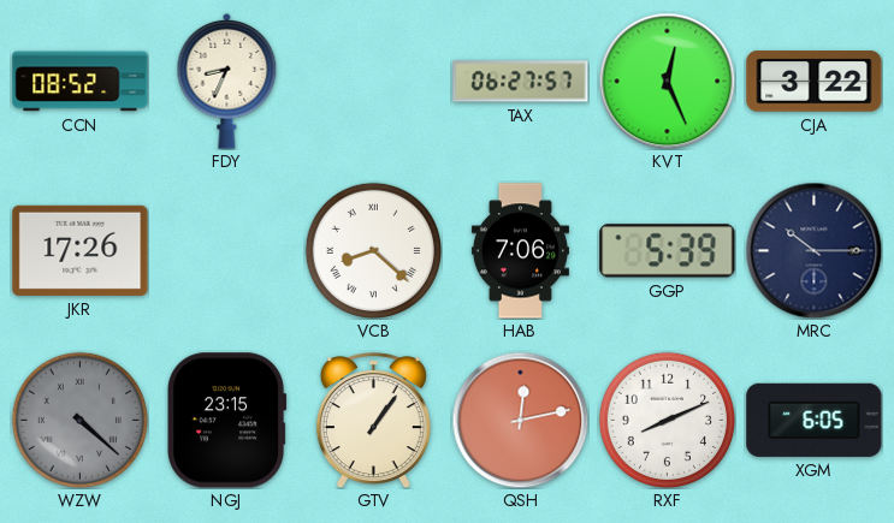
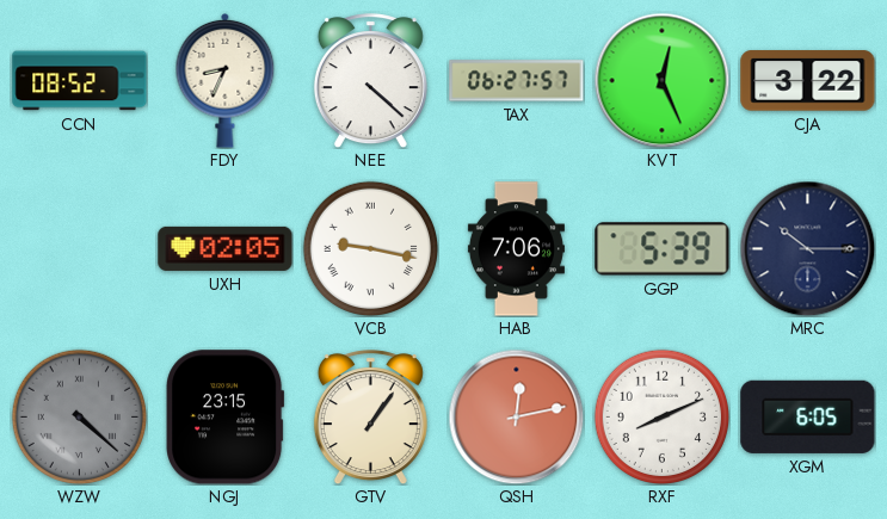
NEE: none -> 4:22
JKR: 17:26 -> none
UXH: none -> 02:05
VCB: 8:22 -> 9:17
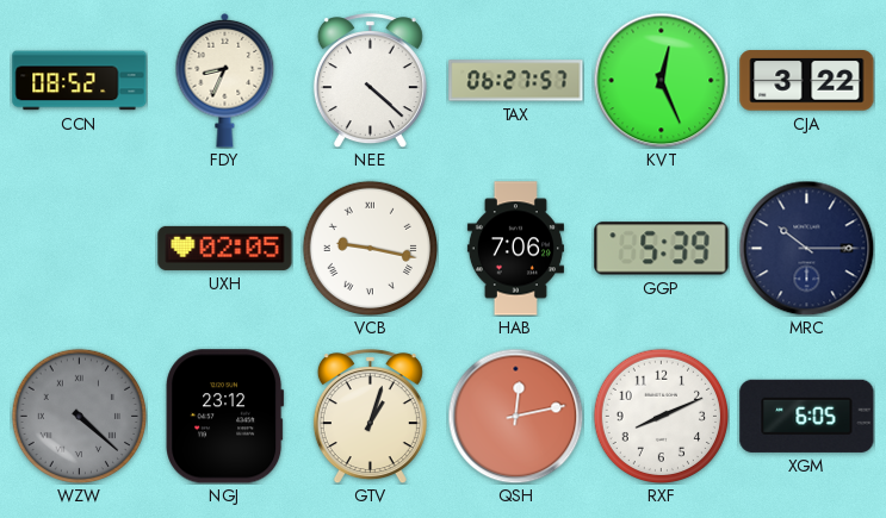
NGJ: 23:15 -> 23:12
GTV: 1:06 -> 1:03
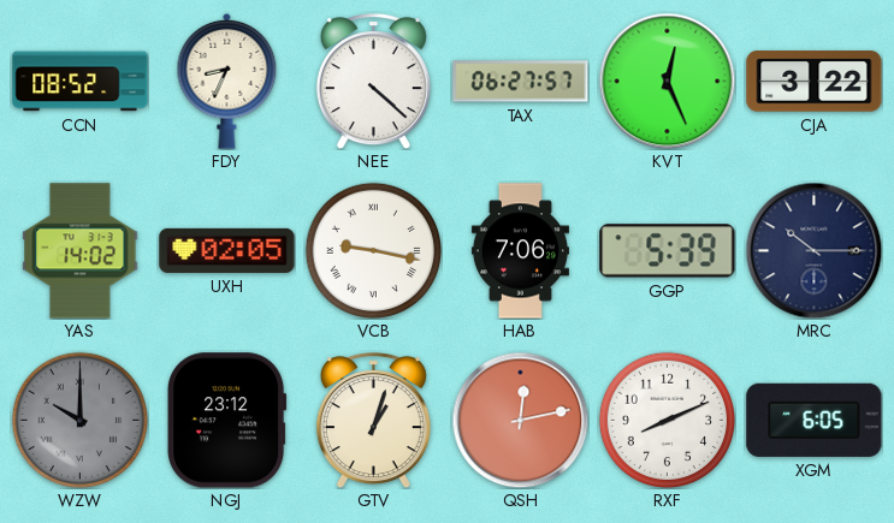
YAS: none -> 14:02
WZW: 4:22 -> 10:00
